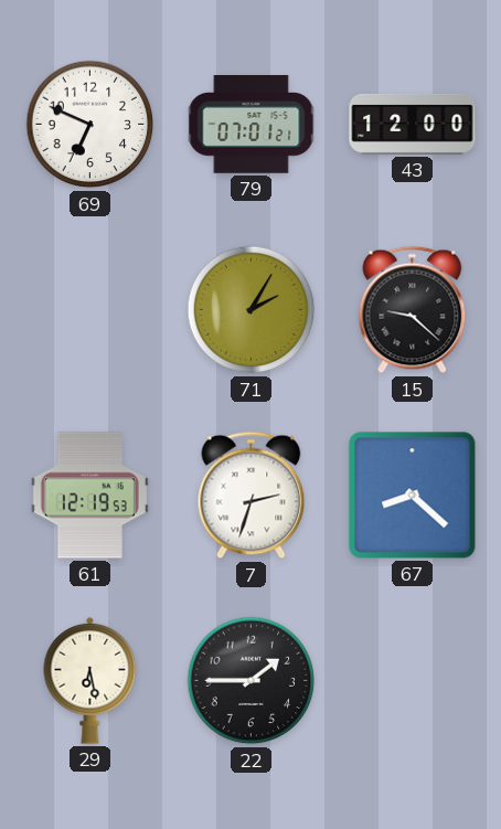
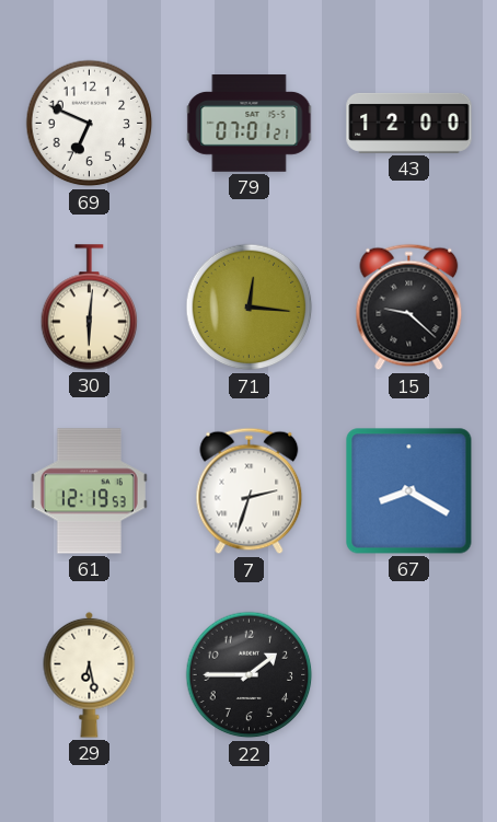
30: none -> 6:01
71: 2:05 -> 12:16
67: 8:22 -> 8:20
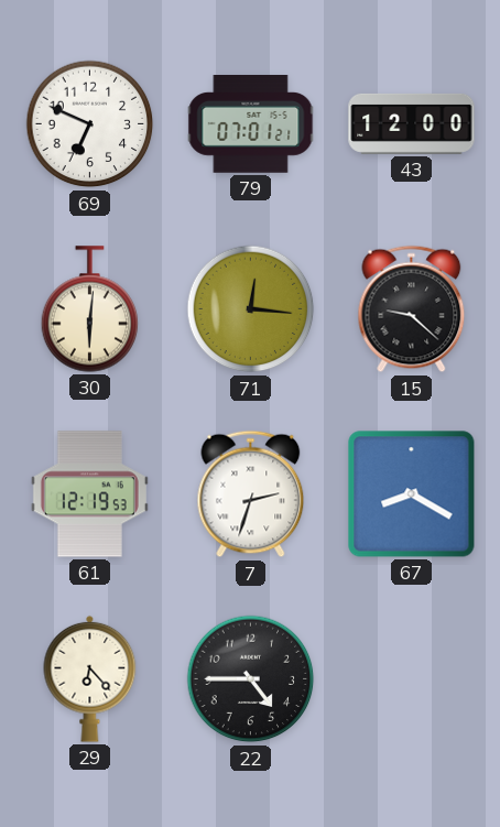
29: 6:28 -> 6:23
22: 1:45 -> 4:45
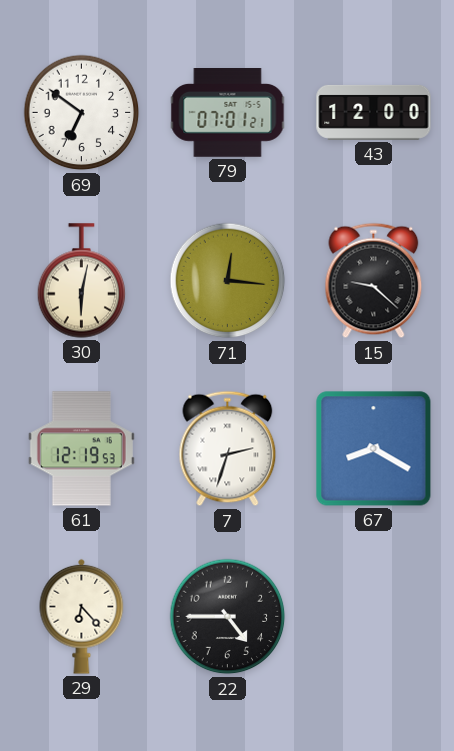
69: 6:49 -> 6:51
30: 6:01 -> 6:02
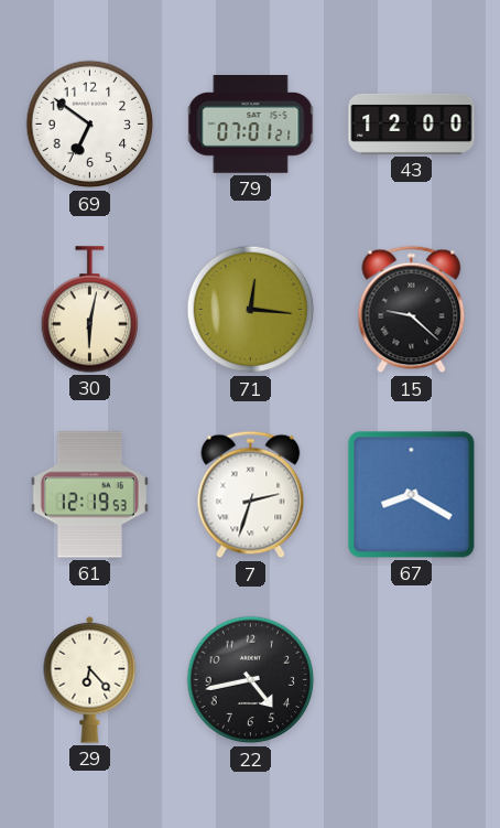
22: 4:45 -> 4:43
